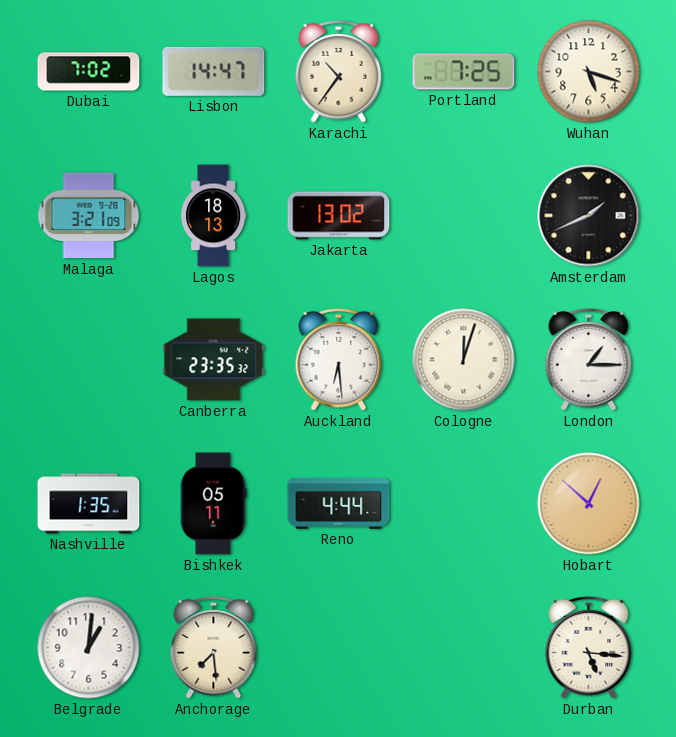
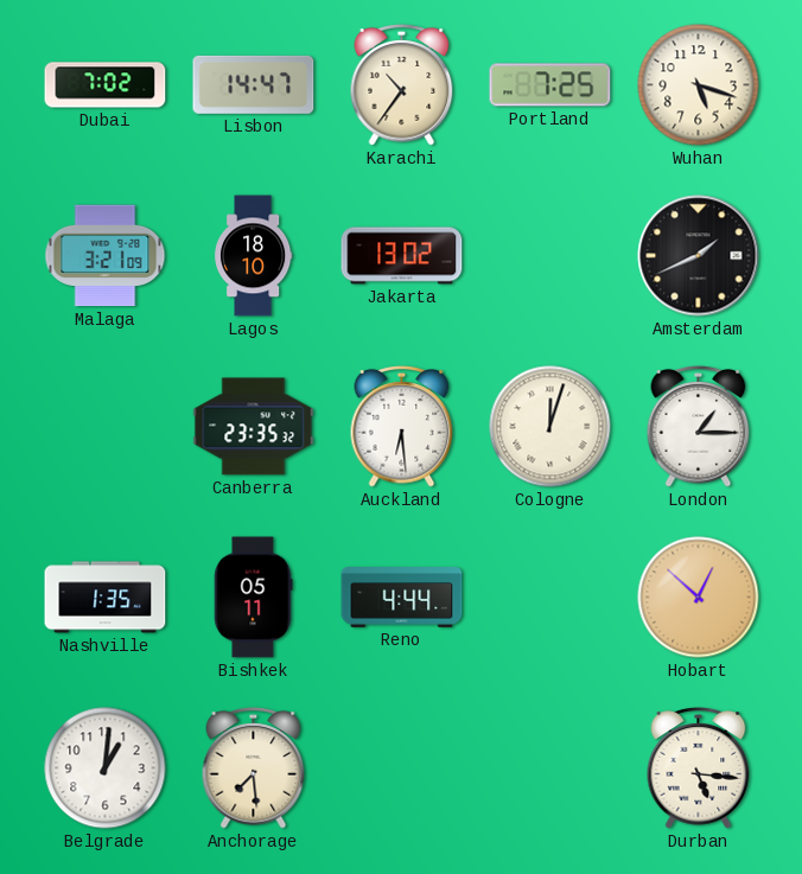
Lagos: 18:13 -> 18:10
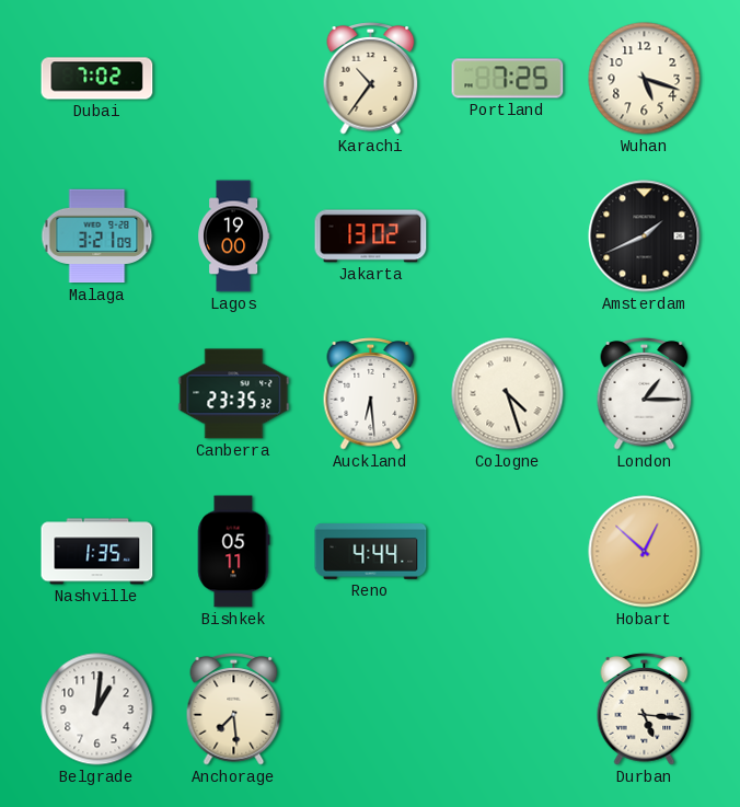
Lisbon: 14:47 -> none
Lagos: 18:10 -> 19:00
Cologne: 12:03 -> 4:27
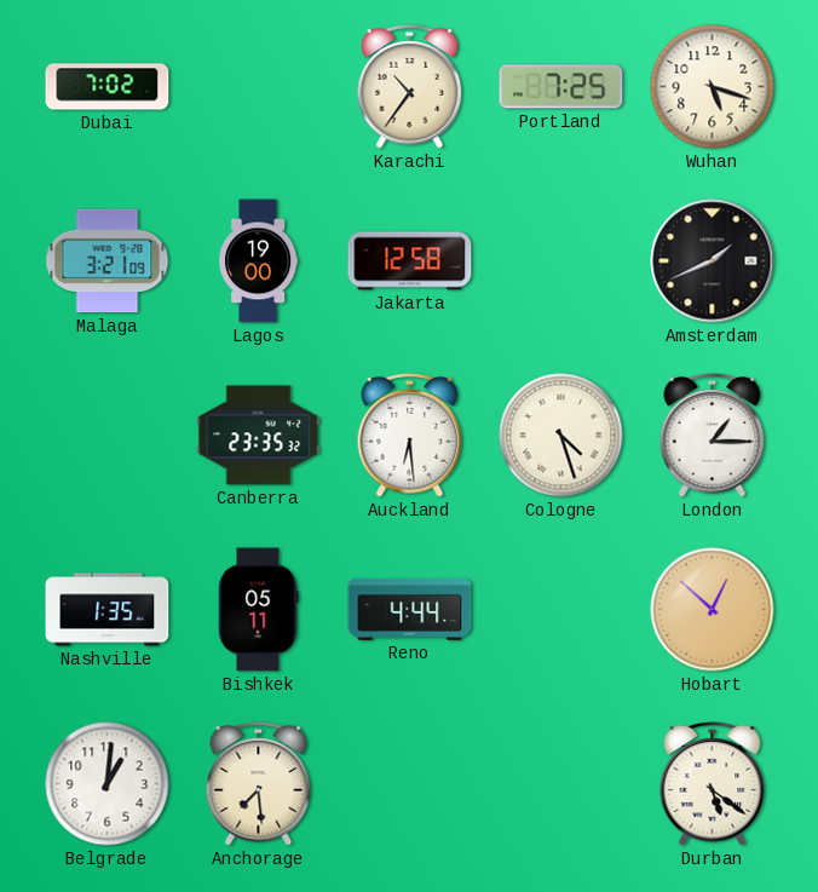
Jakarta: 13:02 -> 12:58
Durban: 5:16 -> 5:21
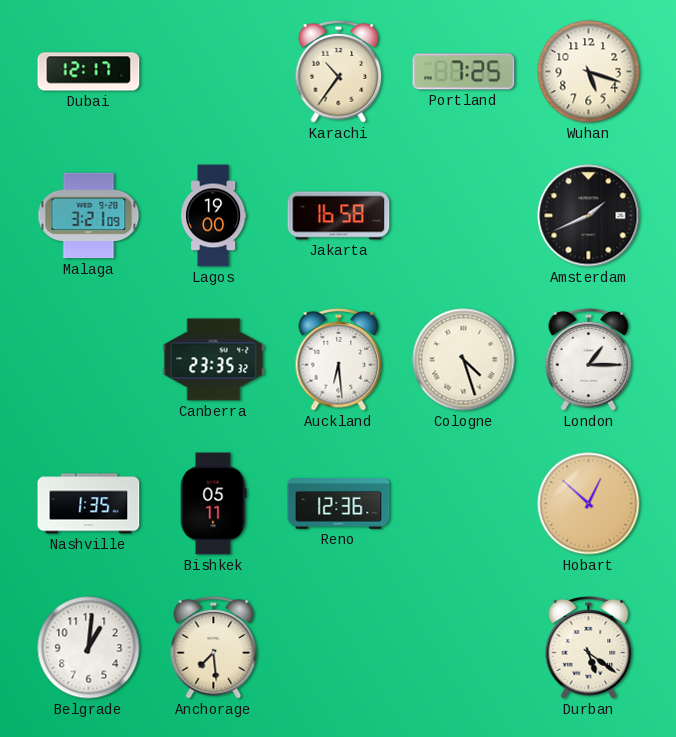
Dubai: 7:02 -> 12:17
Jakarta: 12:58 -> 16:58
Reno: 4:44 -> 12:36
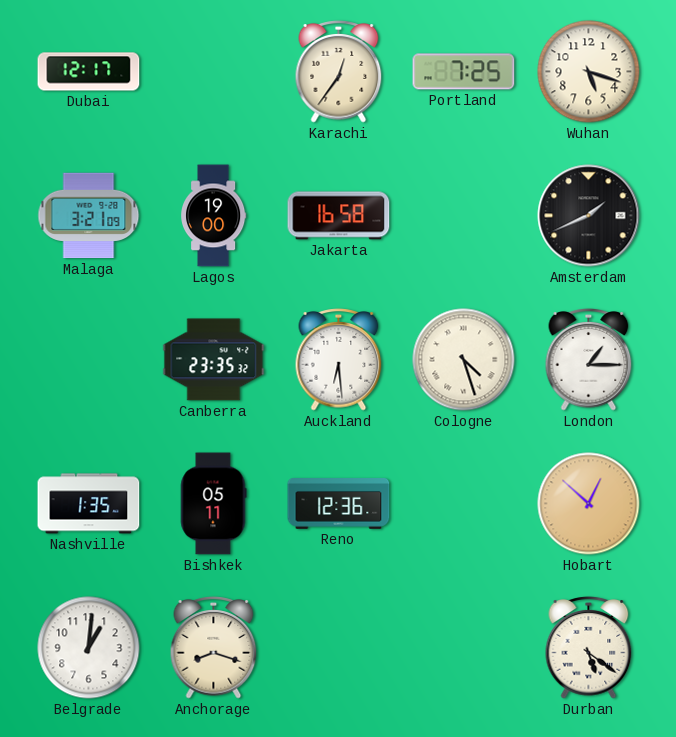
Karachi: 10:36 -> 12:36
Anchorage: 7:29 -> 8:18
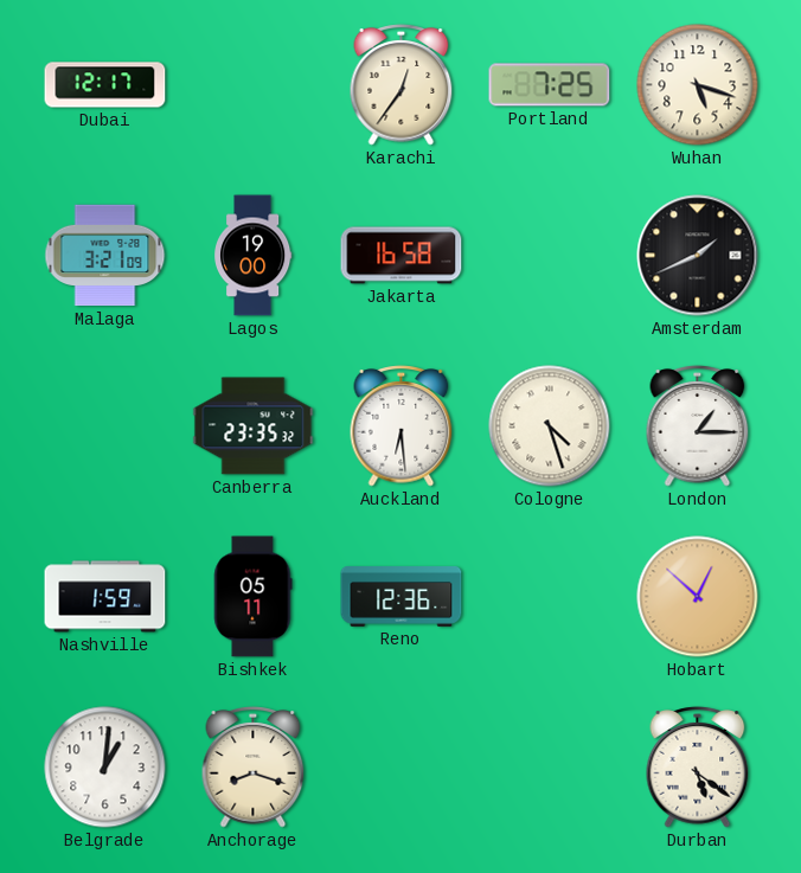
Nashville: 1:35 -> 1:59
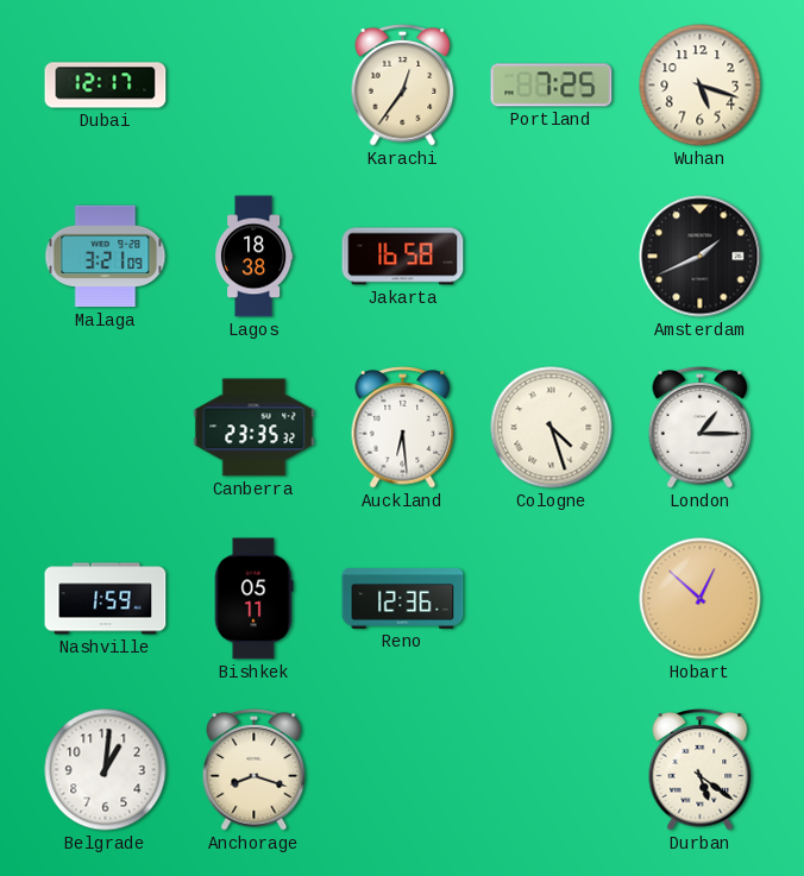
Lagos: 19:00 -> 18:38
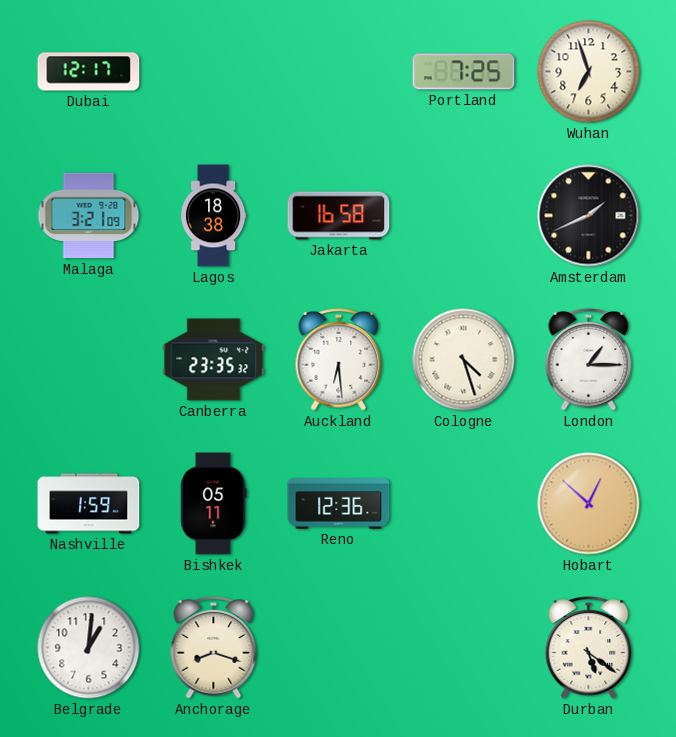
Karachi: 12:36 -> none
Wuhan: 5:18 -> 6:57
